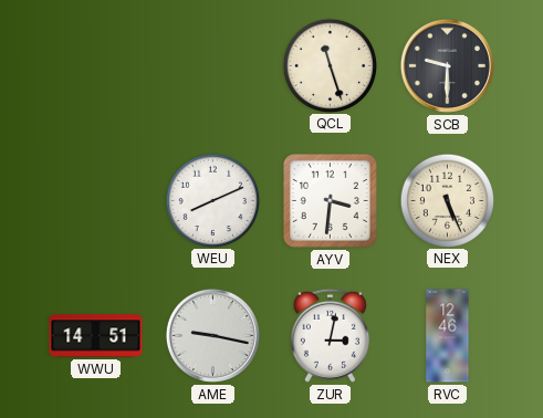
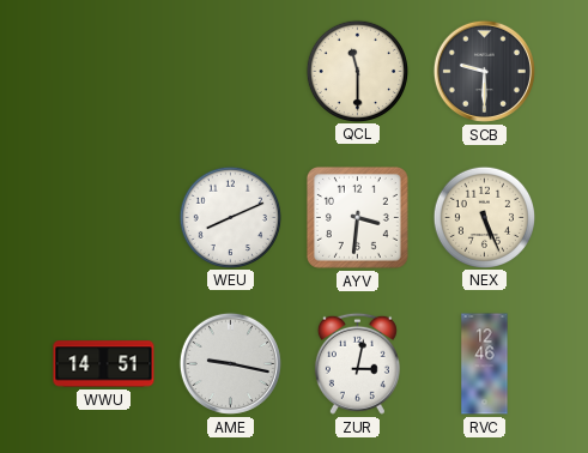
QCL: 11:27 -> 11:30
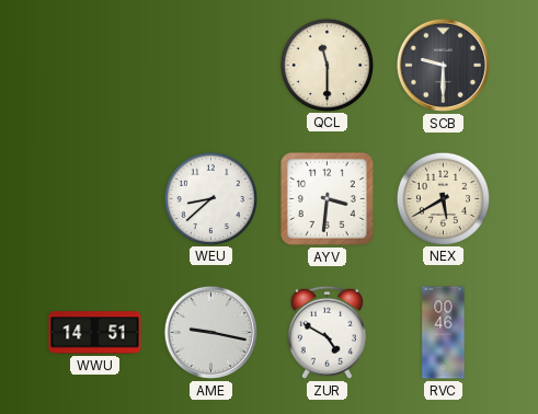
WEU: 8:11 -> 8:38
NEX: 5:26 -> 5:40
ZUR: 3:02 -> 4:50
RVC: 12:46 -> 00:46
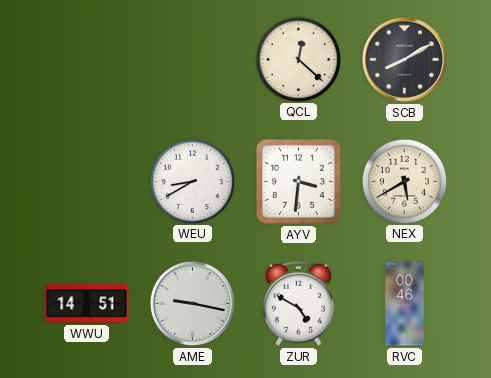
QCL: 11:30 -> 12:22
SCB: 9:30 -> 8:10
WEU: 8:38 -> 8:40
